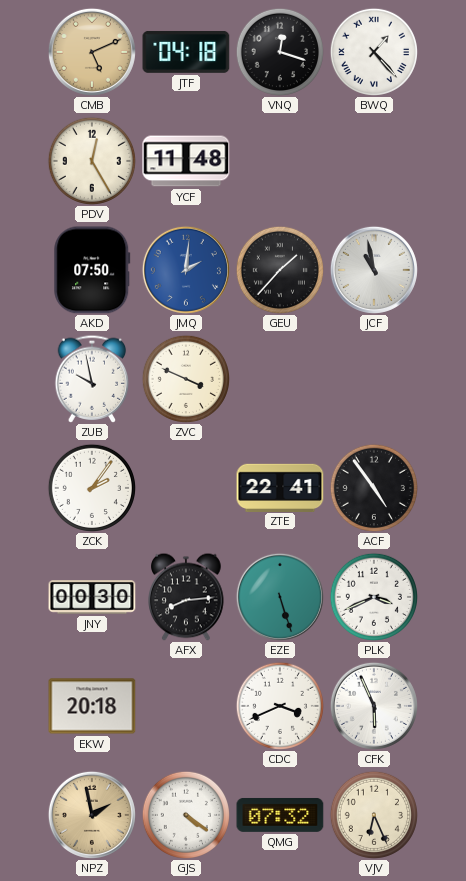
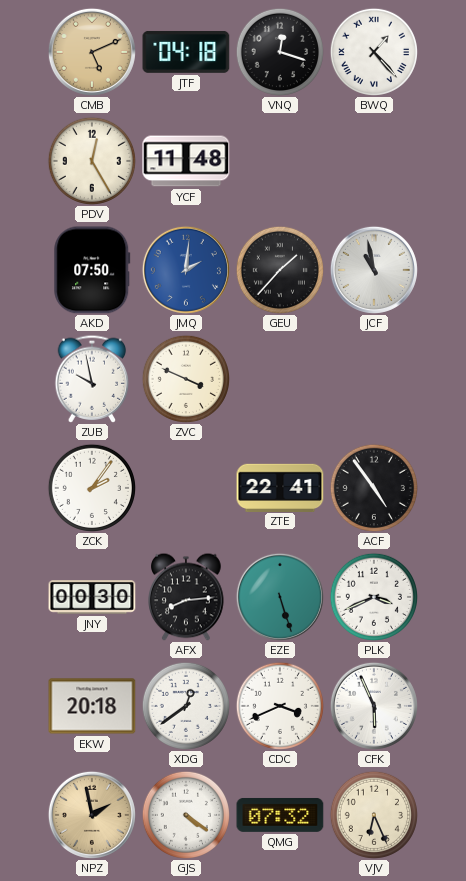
XDG: none -> 12:39
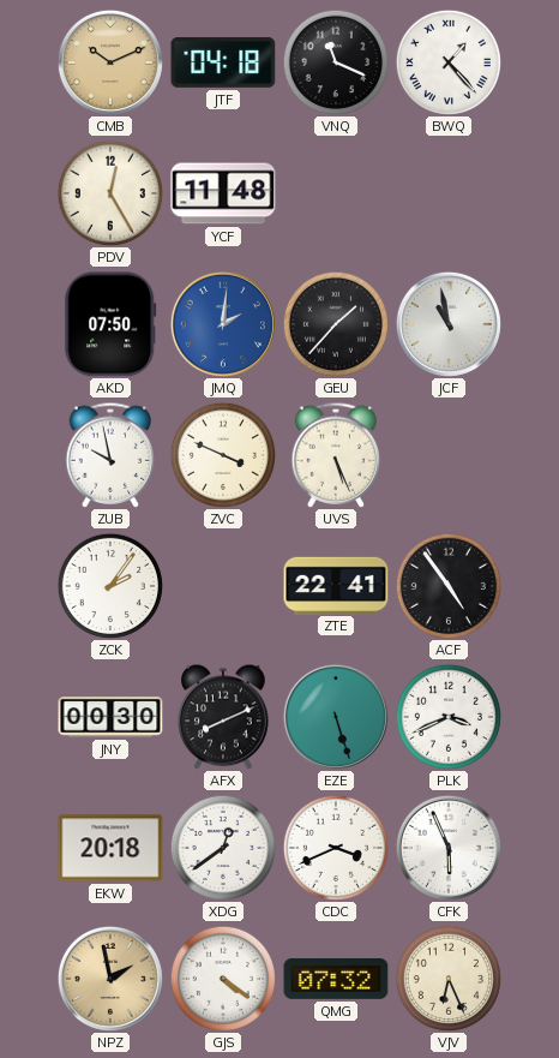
CMB: 5:11 -> 10:11
VNQ: 12:18 -> 11:19
UVS: none -> 5:26
AFX: 8:14 -> 8:11
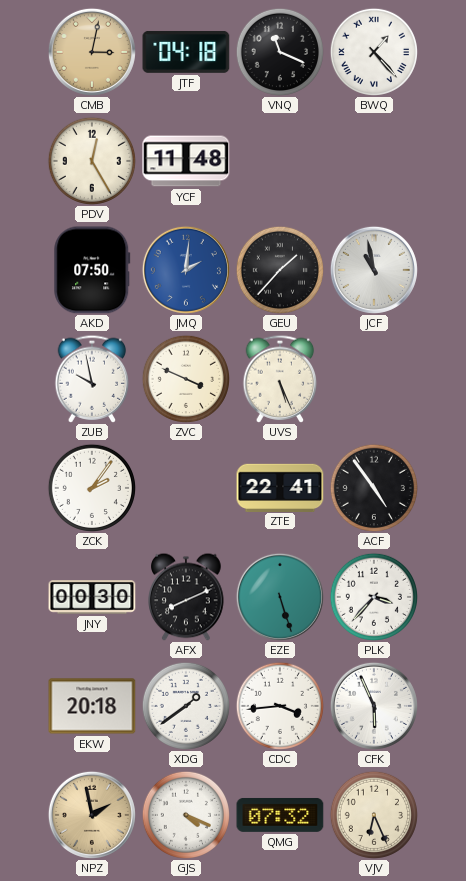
CMB: 10:11 -> 3:02
PLK: 3:41 -> 3:37
XDG: 12:39 -> 1:39
CDC: 3:41 -> 3:44
GJS: 4:21 -> 4:19
